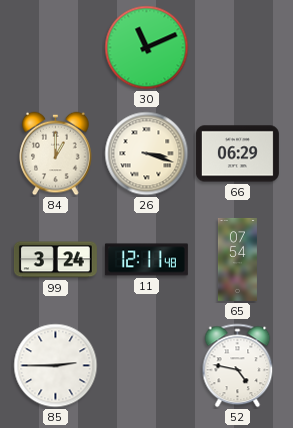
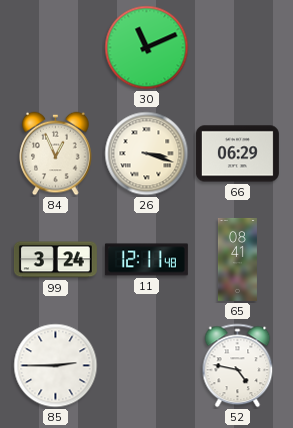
84: 1:00 -> 12:56
65: 07:54 -> 08:41
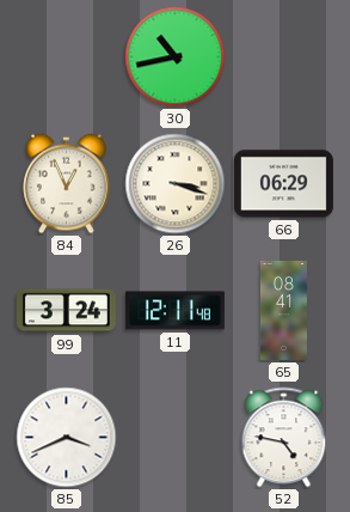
30: 11:11 -> 10:43
85: 2:45 -> 3:41
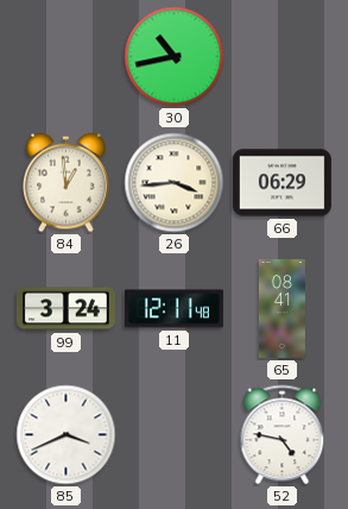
84: 12:56 -> 12:59
26: 3:18 -> 3:44
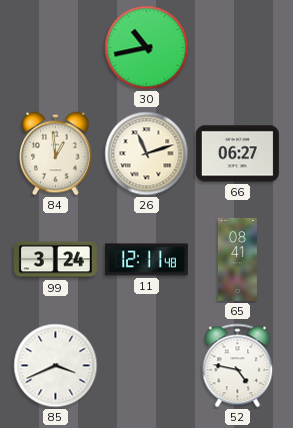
26: 3:44 -> 11:12
66: 06:29 -> 06:27
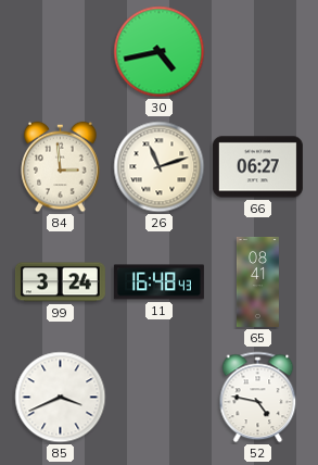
30: 10:43 -> 4:43
84: 12:59 -> 2:59
11: 12:11 -> 16:48
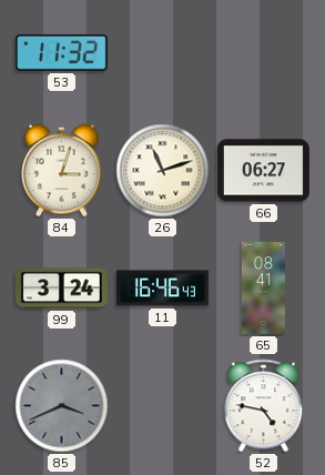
53: none -> 11:32
30: 4:43 -> none
84: 2:59 -> 3:03
11: 16:48 -> 16:46
85 dial: white -> grey
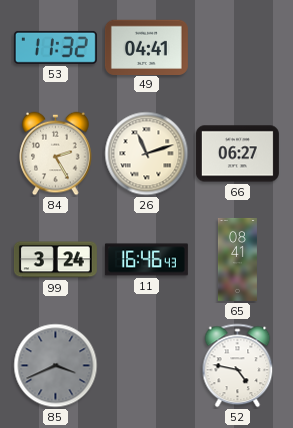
49: none -> 04:41
84: 3:03 -> 2:25
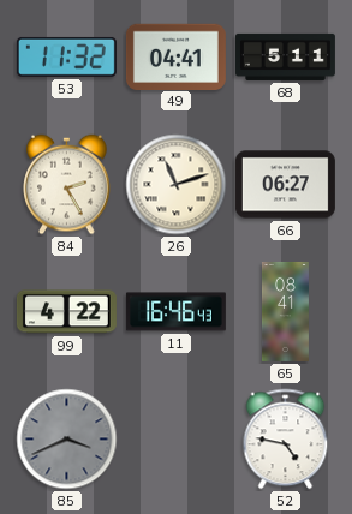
68: none -> 5:11
99: 3:24 -> 4:22
